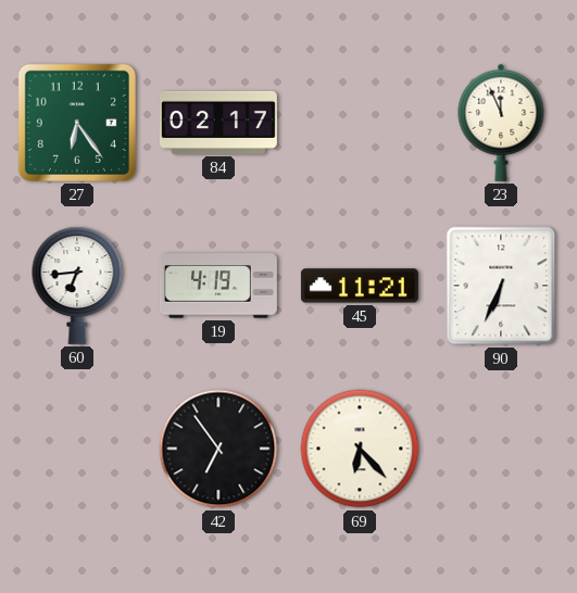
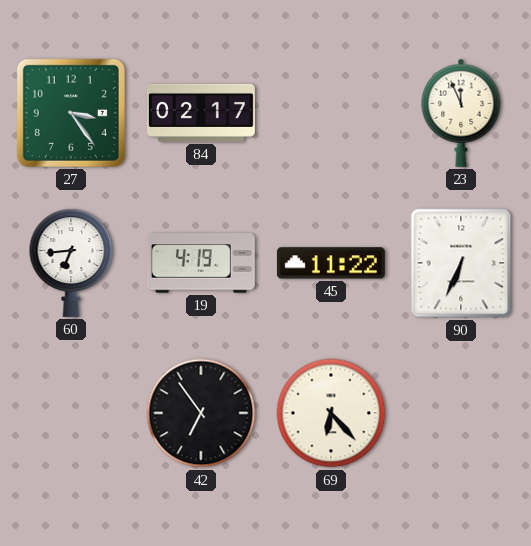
27: 6:24 -> 3:24
45: 11:21 -> 11:22
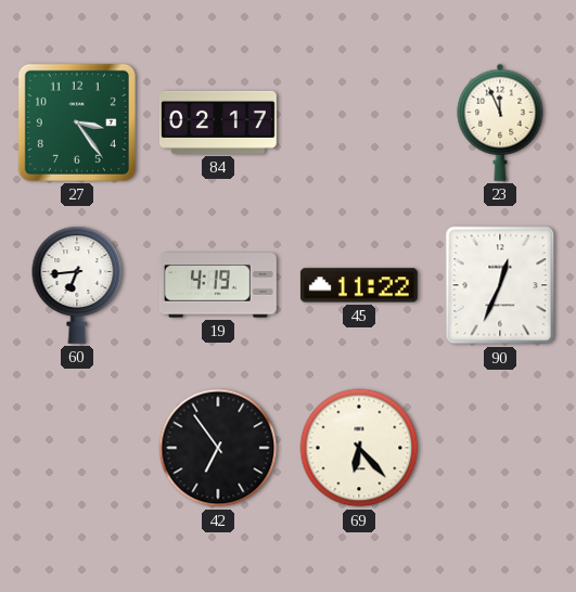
90: 6:34 -> 12:34
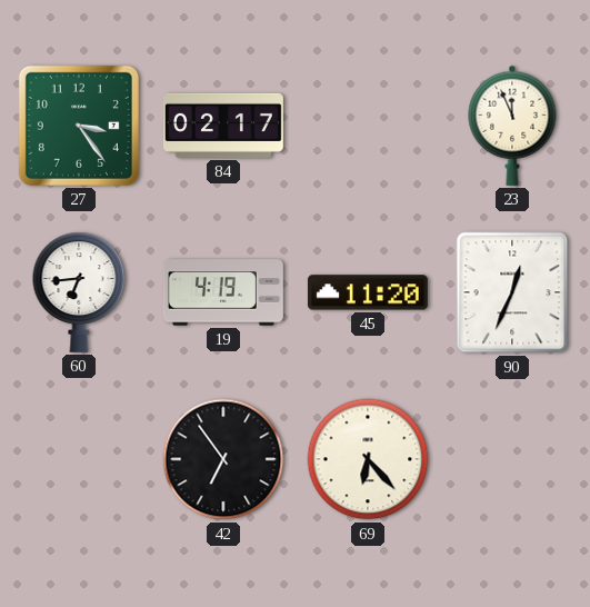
45: 11:22 -> 11:20
